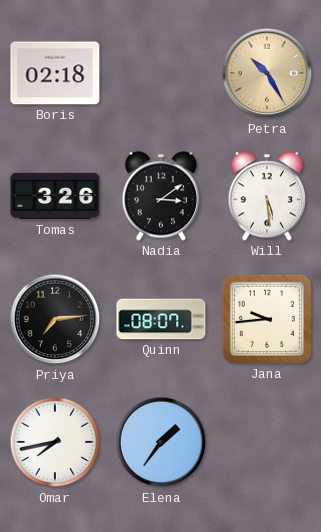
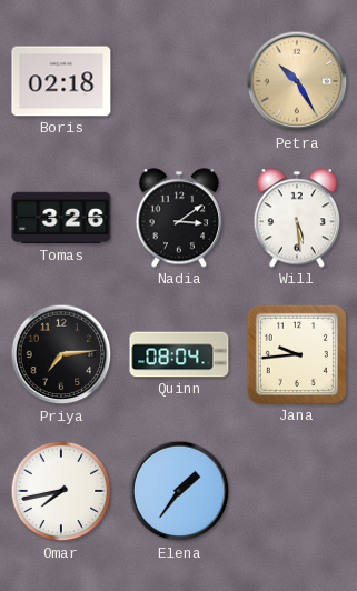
Quinn: 08:07 -> 08:04
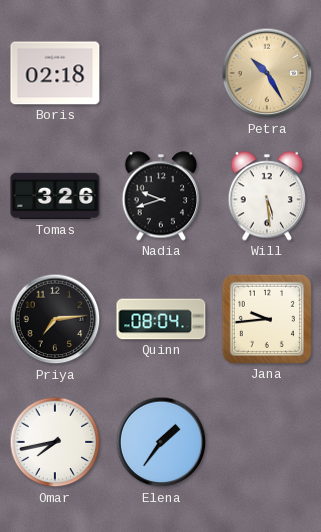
Nadia: 3:09 -> 9:42
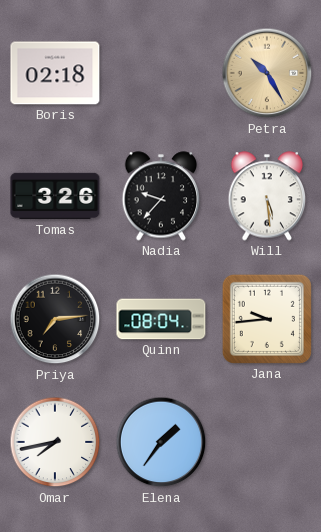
Nadia: 9:42 -> 9:37
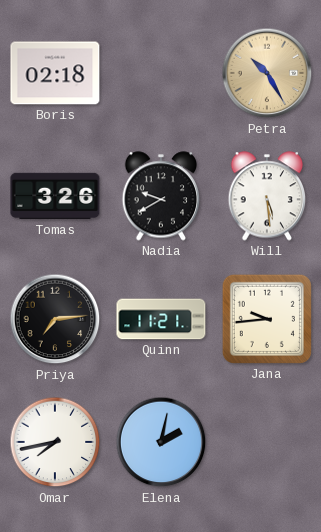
Nadia: 9:37 -> 9:40
Quinn: 08:04 -> 11:21
Elena: 1:36 -> 2:02
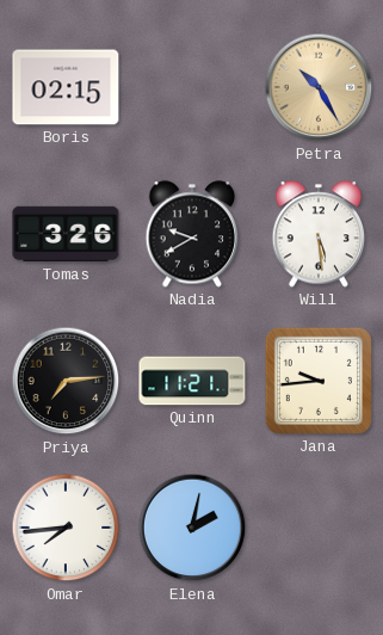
Boris: 02:18 -> 02:15
Omar: 7:43 -> 7:44
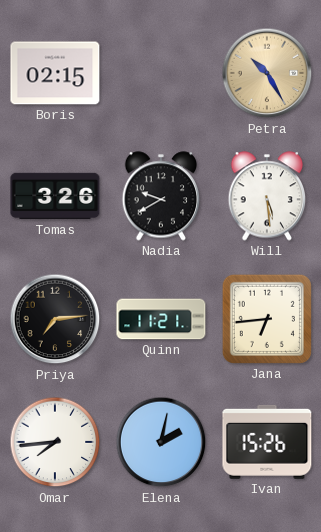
Jana: 9:44 -> 6:44
Ivan: none -> 15:26
